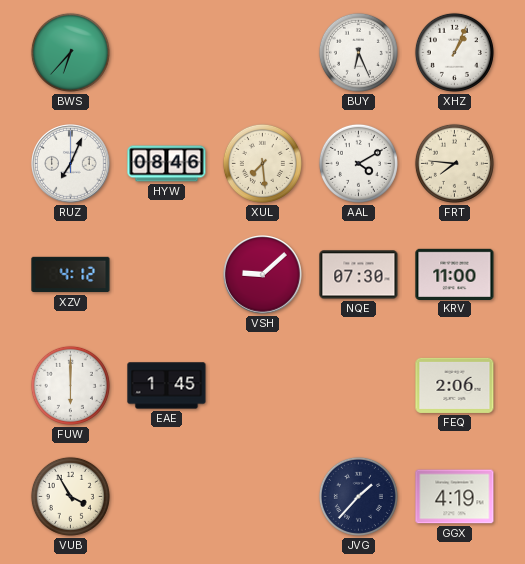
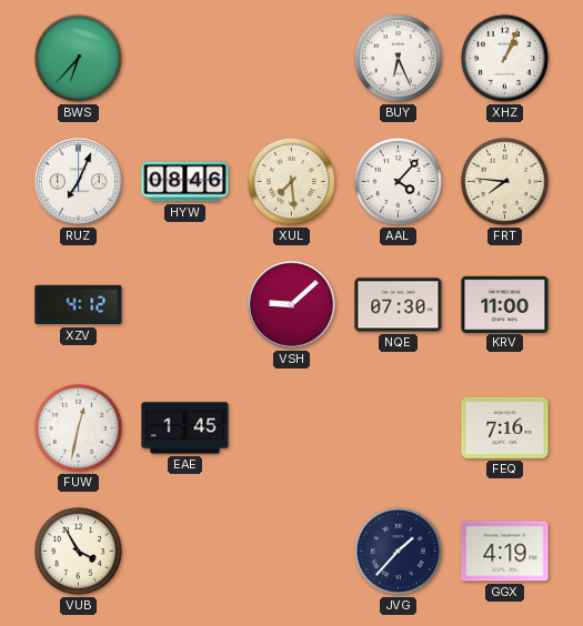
AAL: 4:10 -> 4:07
FUW: 6:00 -> 12:32
FEQ: 2:06 -> 7:16
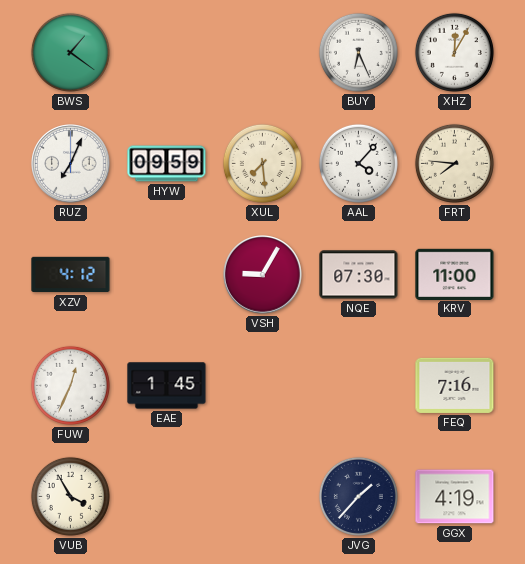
BWS: 6:37 -> 1:21
XHZ: 1:04 -> 12:05
HYW: 08:46 -> 09:59
VSH: 9:08 -> 9:05
FUW: 12:32 -> 12:34
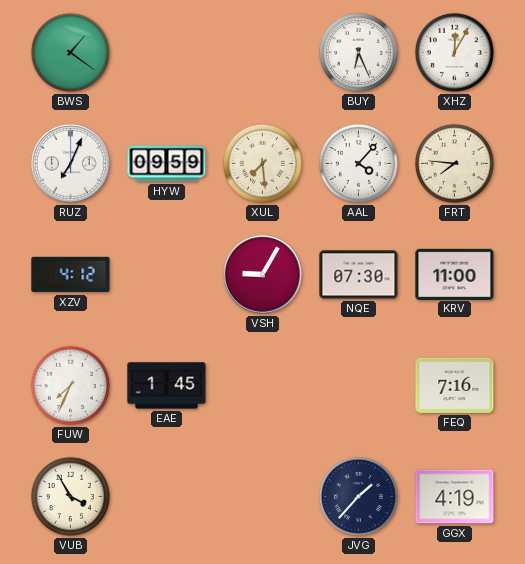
FUW: 12:34 -> 7:34
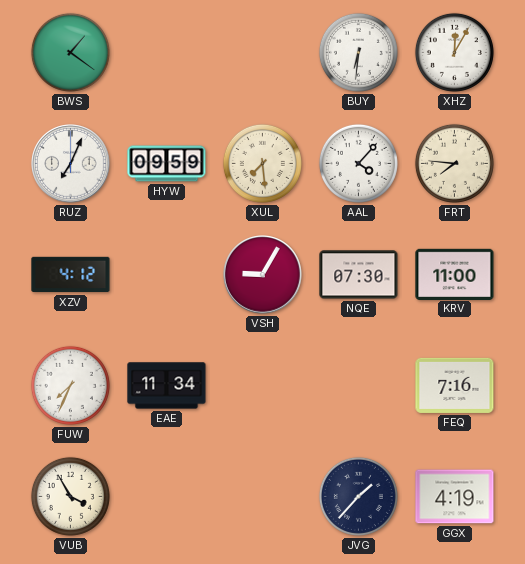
BUY: 6:26 -> 6:31
EAE: 1:45 -> 11:34
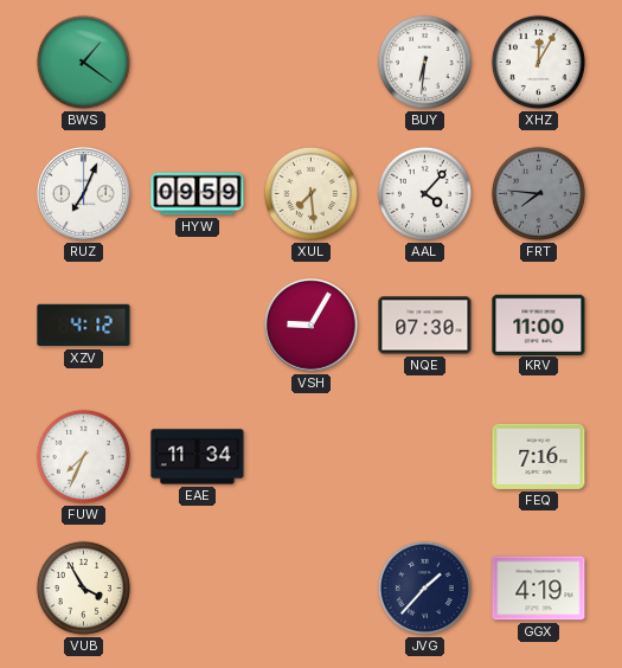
FRT dial: cream -> grey
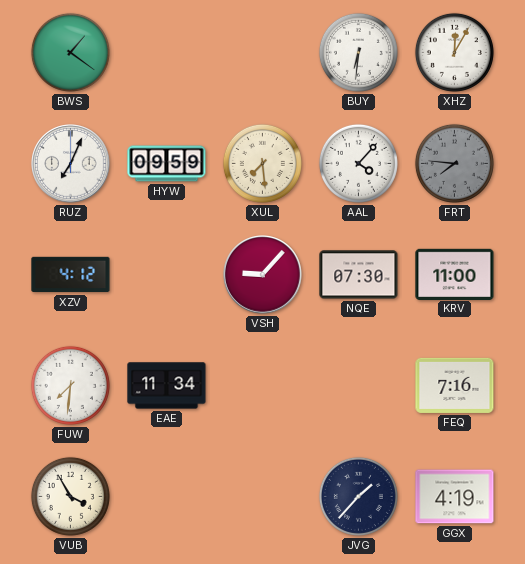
VSH: 9:05 -> 9:07
FUW: 7:34 -> 7:31
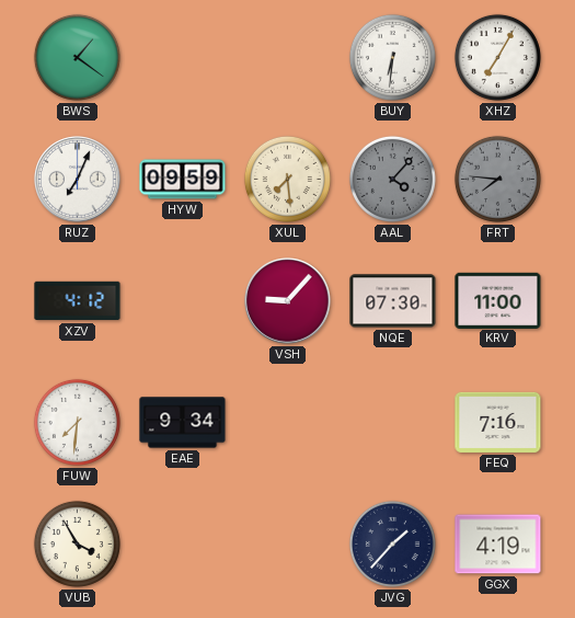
XHZ: 12:05 -> 7:05
AAL dial: white -> grey
EAE: 11:34 -> 9:34
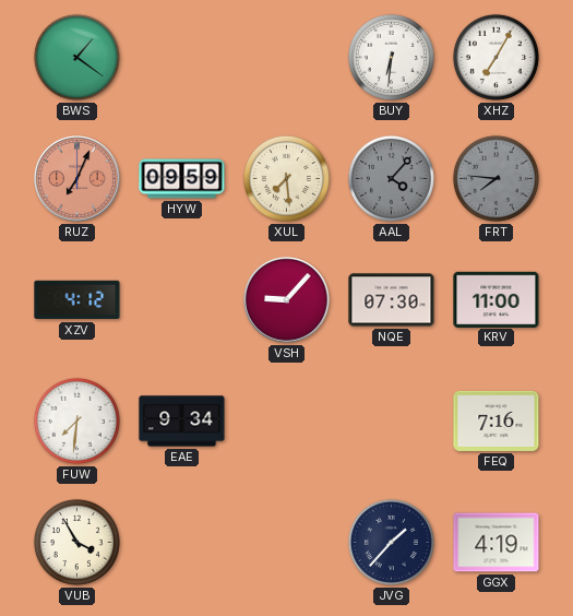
RUZ dial: white -> salmon
